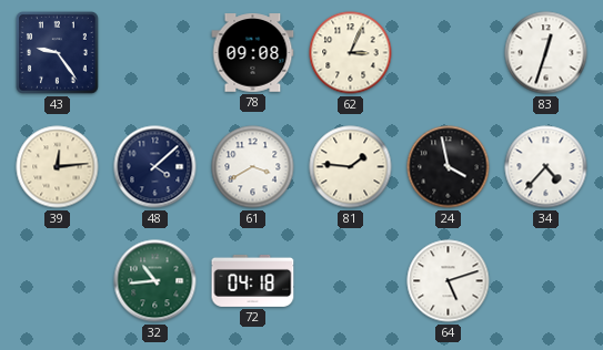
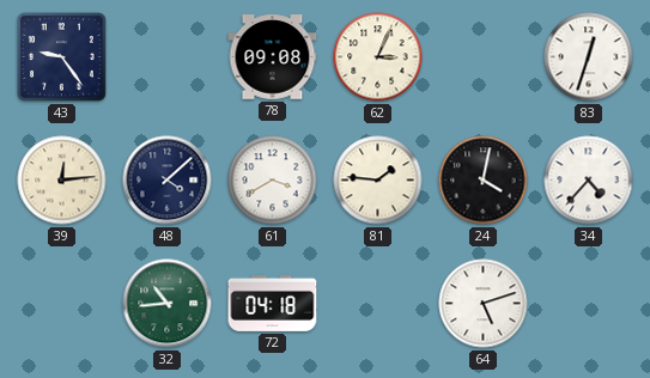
24: 3:58 -> 4:02
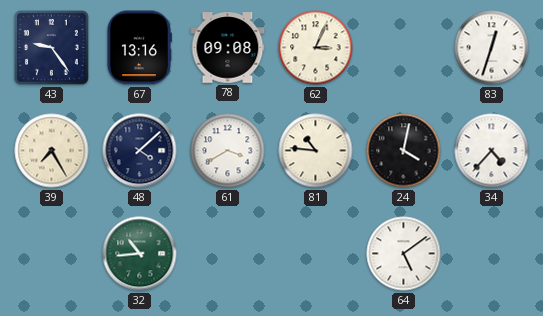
67: none -> 13:16
39: 12:14 -> 7:25
81: 1:46 -> 10:46
72: 04:18 -> none
64: 5:12 -> 5:09
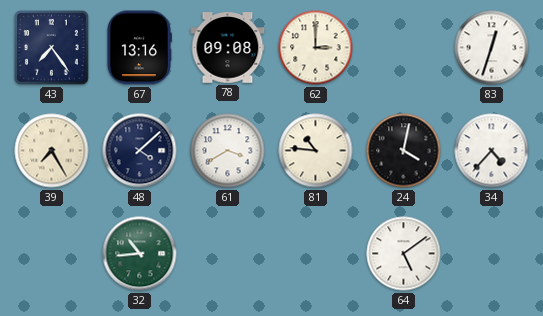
43: 9:24 -> 7:24
62: 3:04 -> 3:00
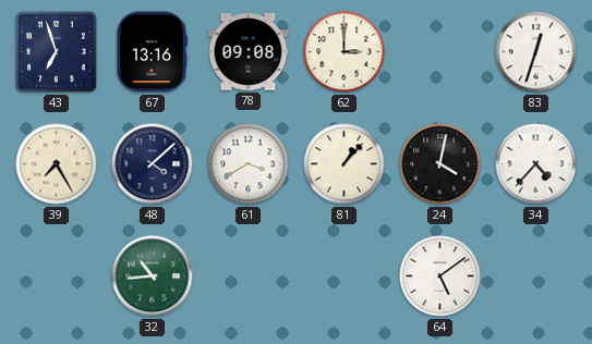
43: 7:24 -> 6:57
81: 10:46 -> 1:07
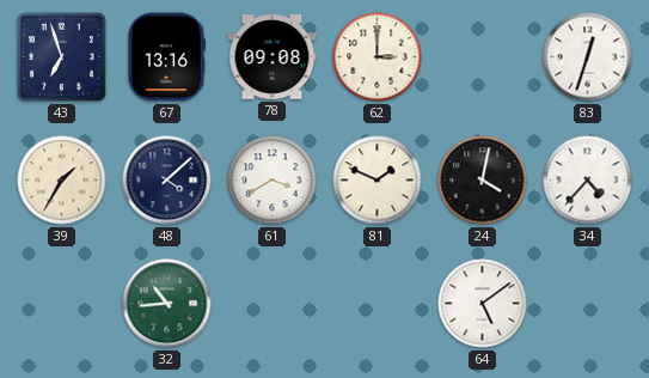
39: 7:25 -> 1:35
81: 1:07 -> 1:49
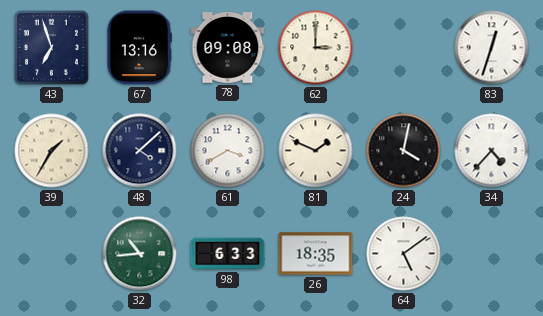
98: none -> 6:33
26: none -> 18:35
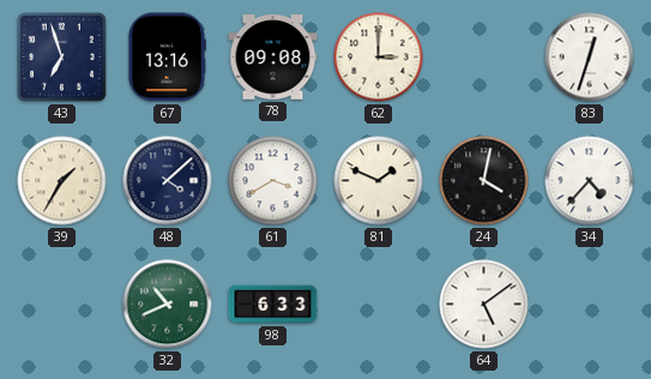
32: 10:44 -> 10:41
26: 18:35 -> none
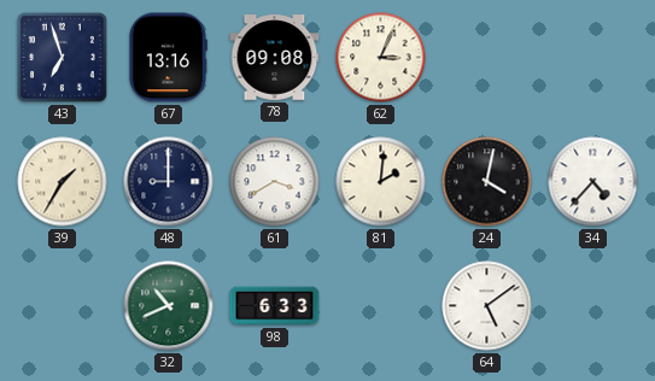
62: 3:00 -> 3:04
83: 12:33 -> none
48: 4:08 -> 9:00
81: 1:49 -> 2:01
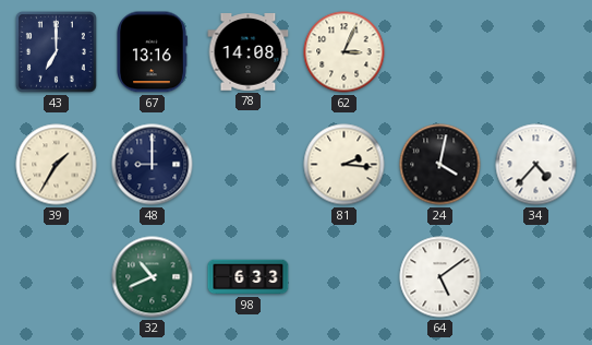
43: 6:57 -> 7:00
78: 09:08 -> 14:08
61: 3:40 -> none
81: 2:01 -> 2:16
